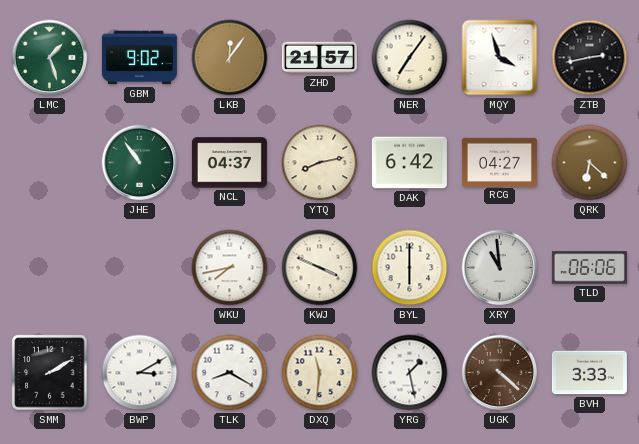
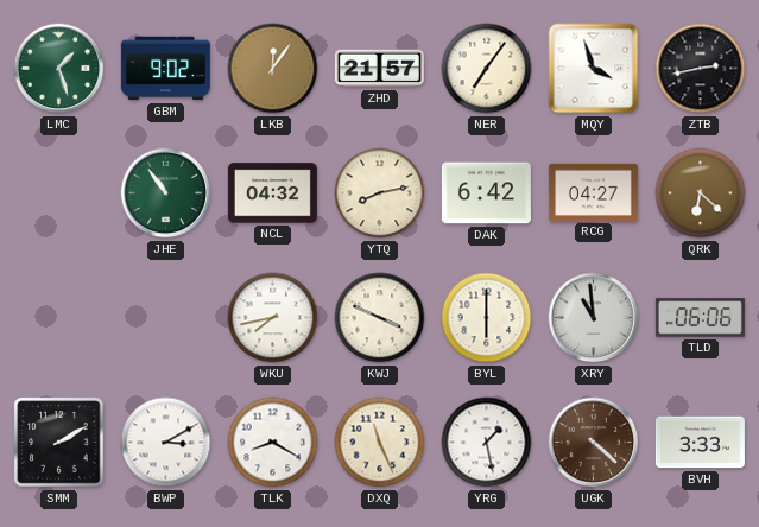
NCL: 04:37 -> 04:32
DXQ: 11:31 -> 11:26
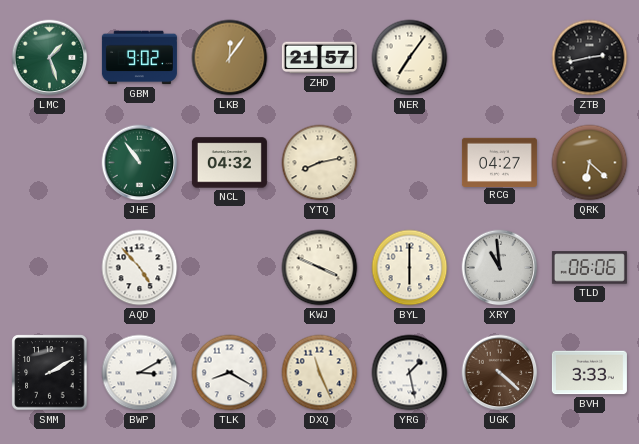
MQY: 3:57 -> none
DAK: 6:42 -> none
AQD: none -> 4:53
WKU: 7:43 -> none
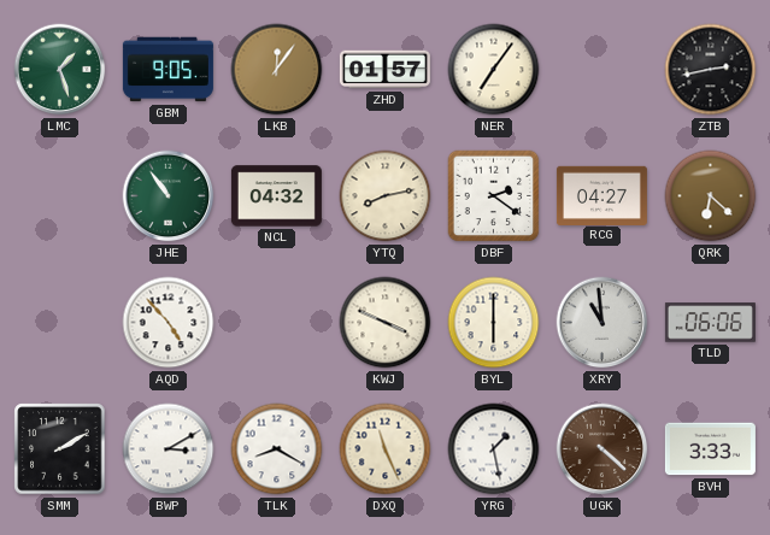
GBM: 9:02 -> 9:05
ZHD: 21:57 -> 01:57
DBF: none -> 2:21
